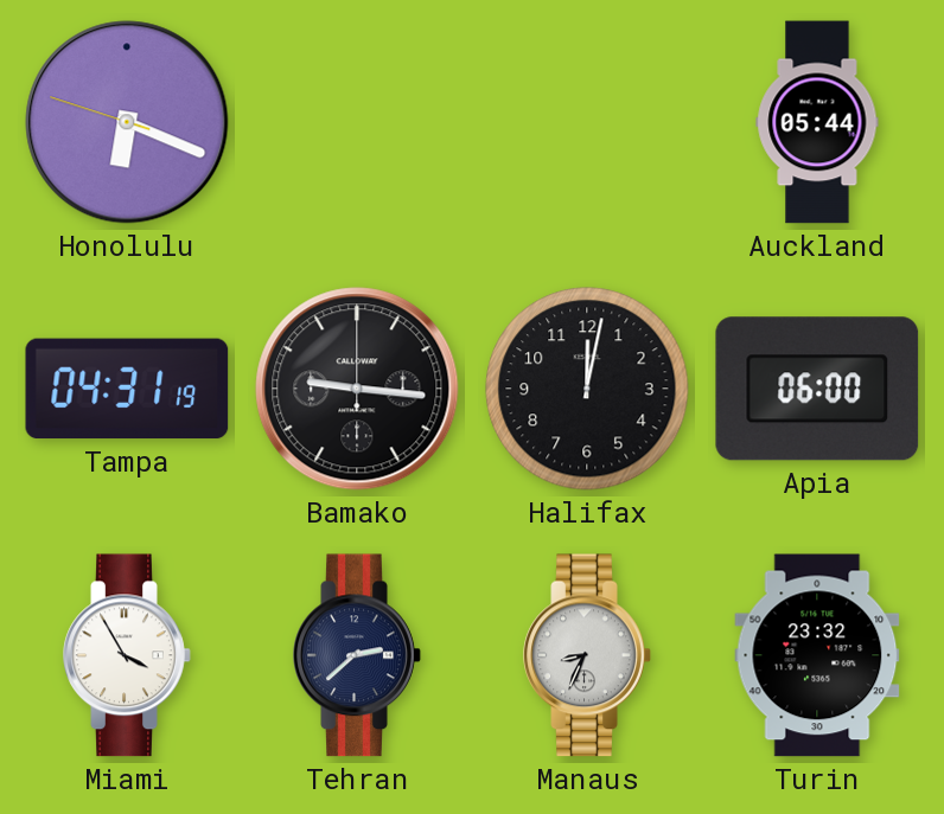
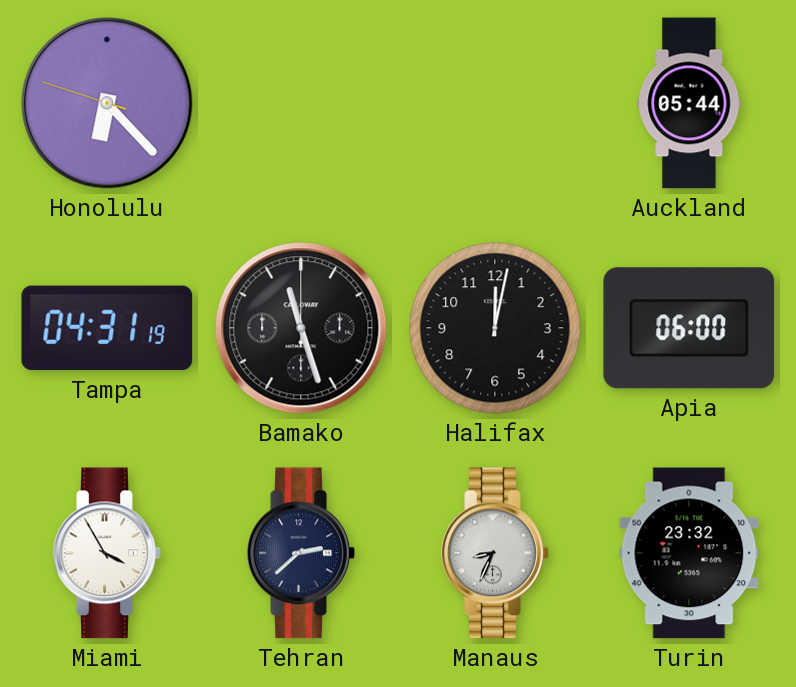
Honolulu: 6:18 -> 6:22
Bamako: 9:16 -> 11:27
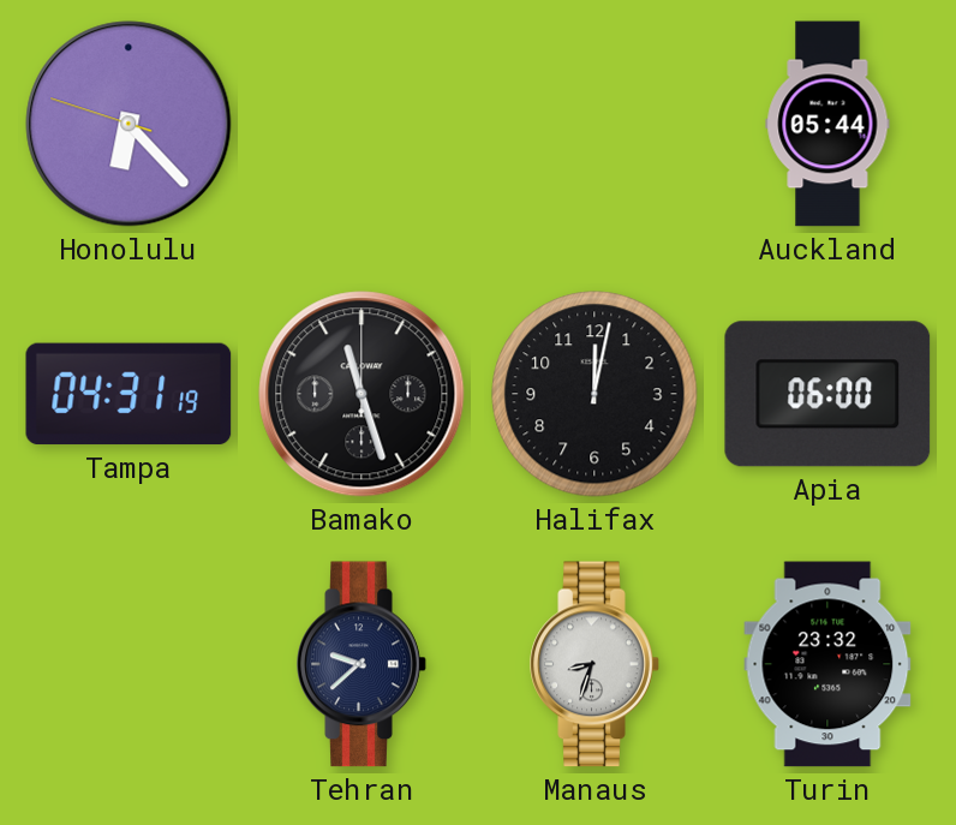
Miami: 3:55 -> none
Tehran: 2:38 -> 9:38
Manaus: 8:34 -> 8:33
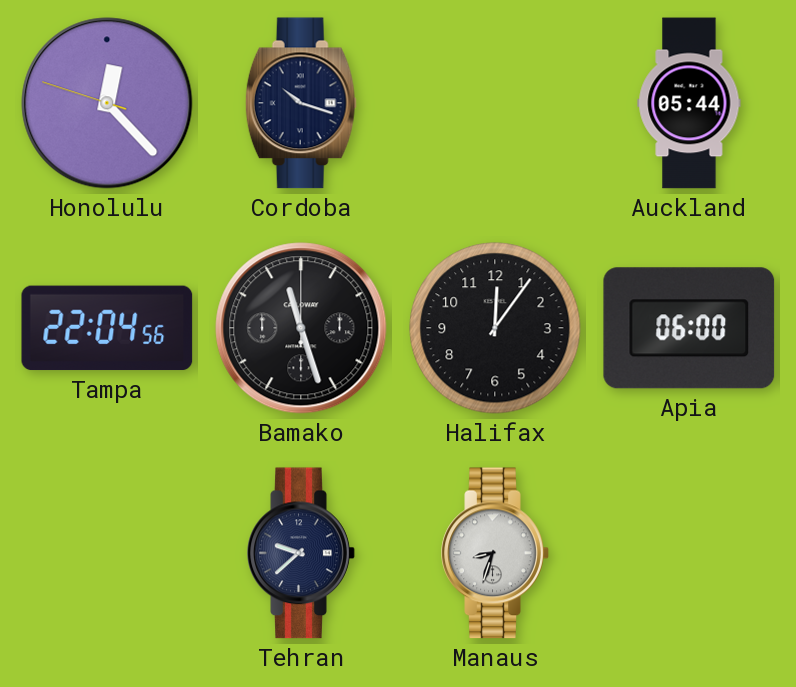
Honolulu: 6:22 -> 12:22
Cordoba: none -> 10:18
Tampa: 04:31 -> 22:04
Halifax: 12:02 -> 12:06
Turin: 23:32 -> none
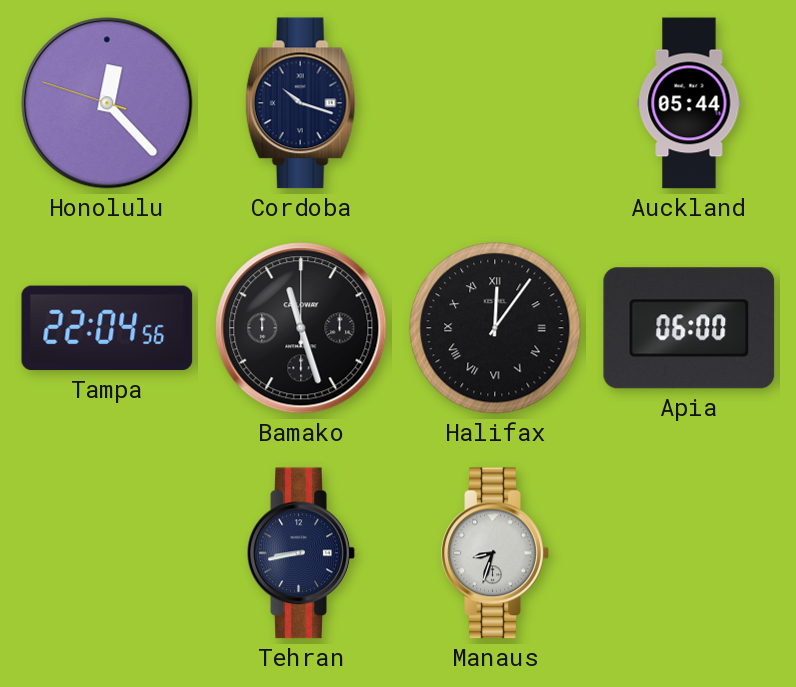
Halifax numerals: Arabic -> Roman
Tehran: 9:38 -> 8:43
